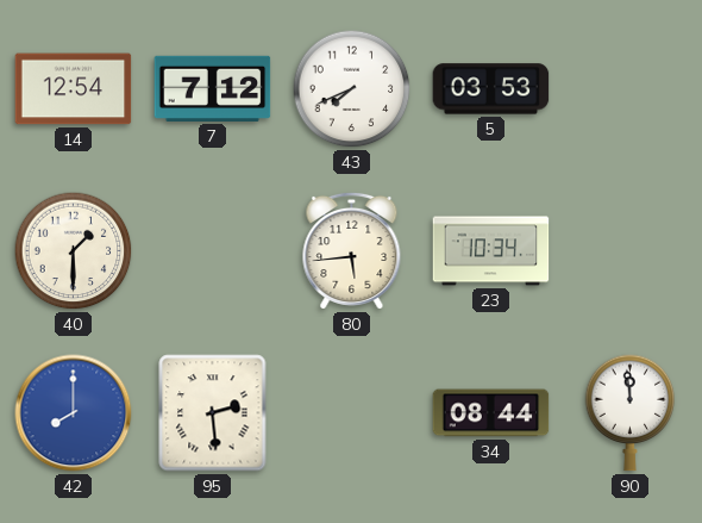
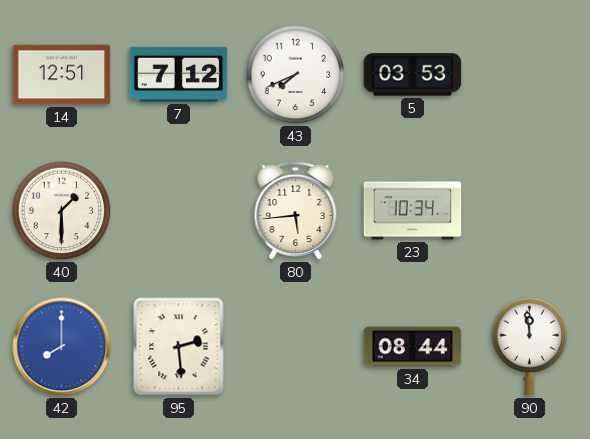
14: 12:54 -> 12:51
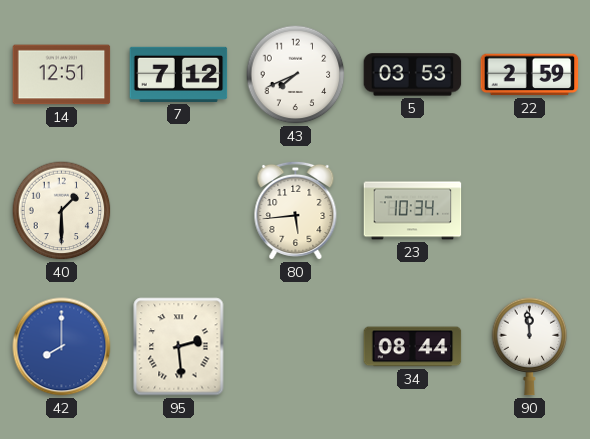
22: none -> 2:59
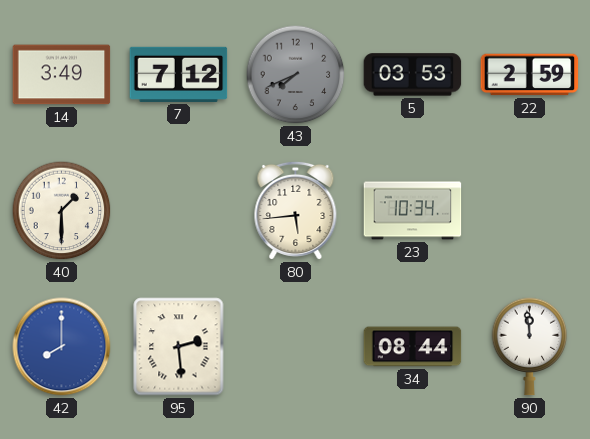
14: 12:51 -> 3:49
43 dial: white -> grey
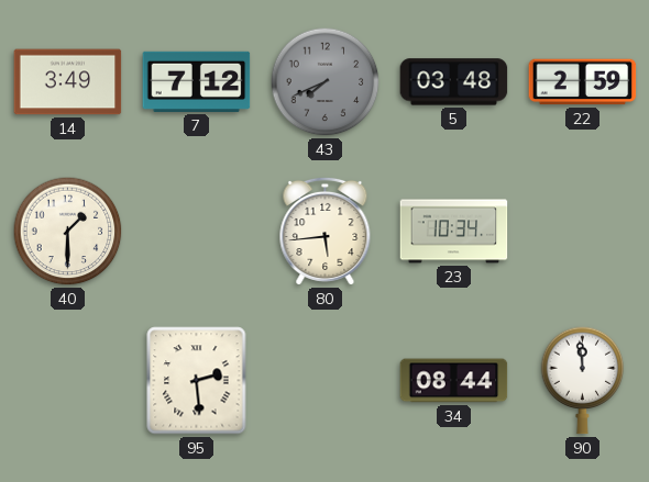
5: 03:53 -> 03:48
42: 8:00 -> none
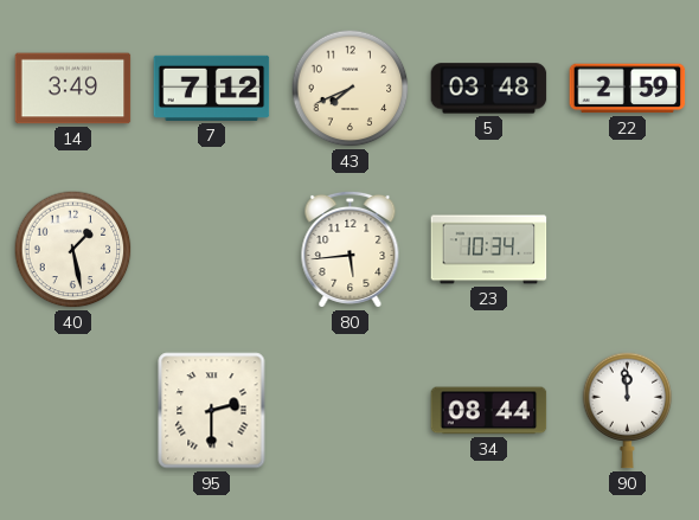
43 dial: grey -> cream
40: 1:30 -> 1:28
95: 2:29 -> 2:30
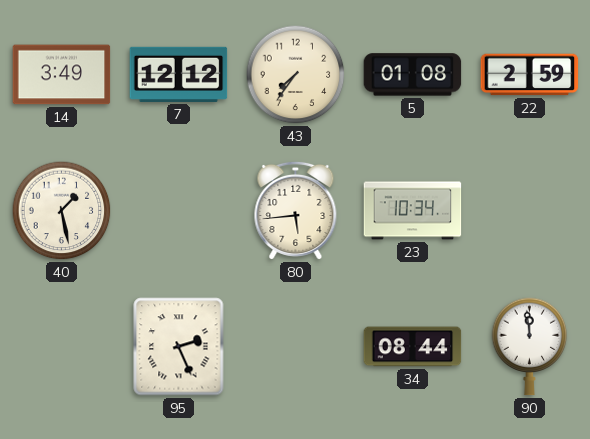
7: 7:12 -> 12:12
43: 7:41 -> 7:36
5: 03:48 -> 01:08
95: 2:30 -> 2:26
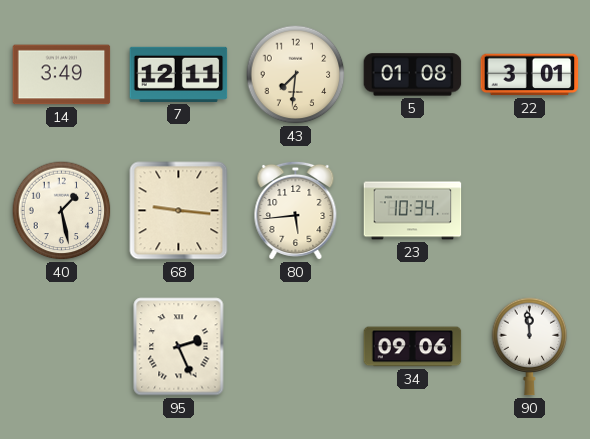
7: 12:12 -> 12:11
43: 7:36 -> 7:31
22: 2:59 -> 3:01
68: none -> 9:16
34: 08:44 -> 09:06
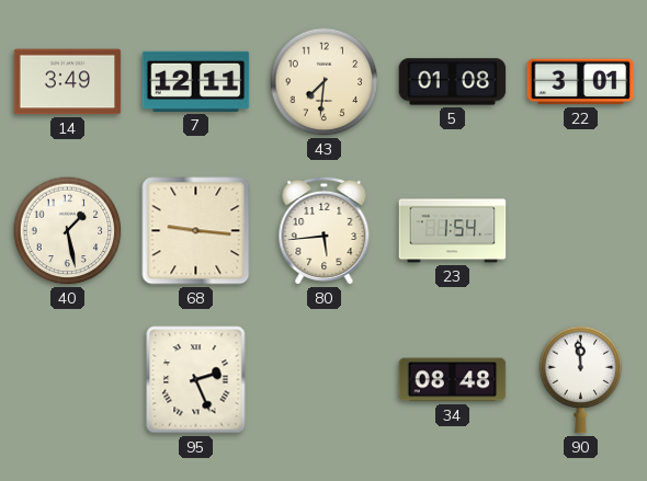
23: 10:34 -> 1:54
34: 09:06 -> 08:48
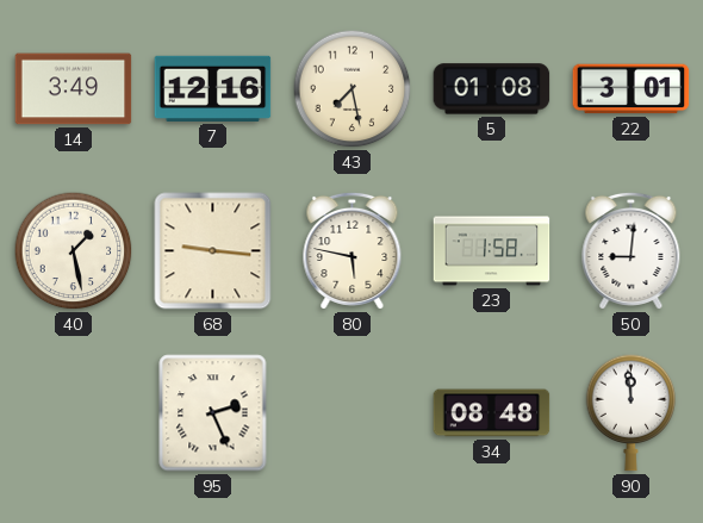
7: 12:11 -> 12:16
43: 7:31 -> 7:28
80: 5:44 -> 5:47
23: 1:54 -> 1:58
50: none -> 9:01
